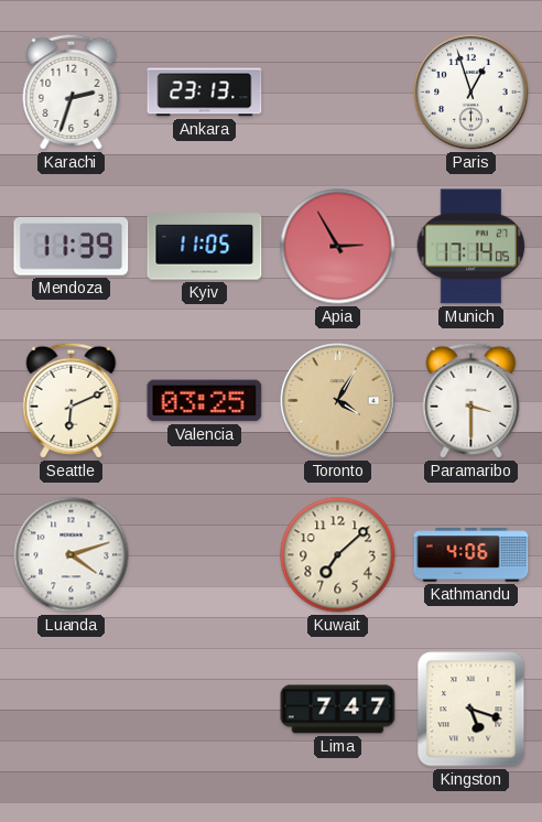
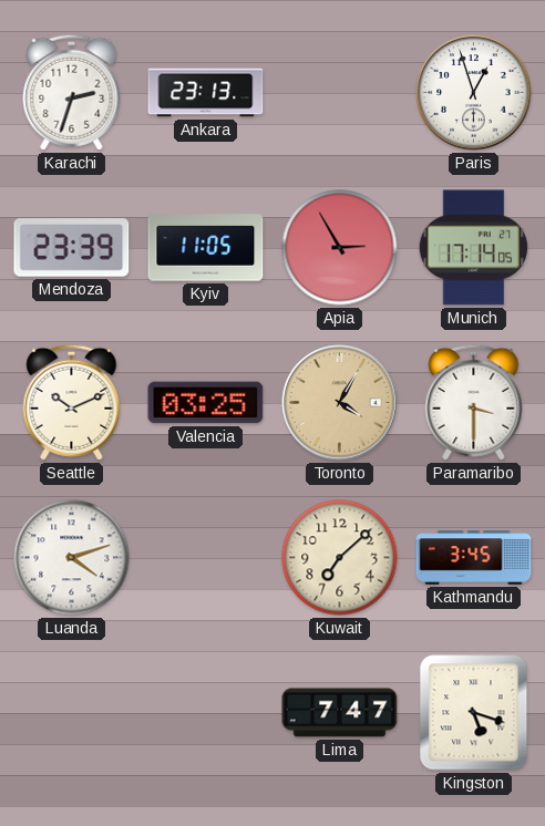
Mendoza: 11:39 -> 23:39
Seattle: 6:11 -> 10:11
Kathmandu: 4:06 -> 3:45
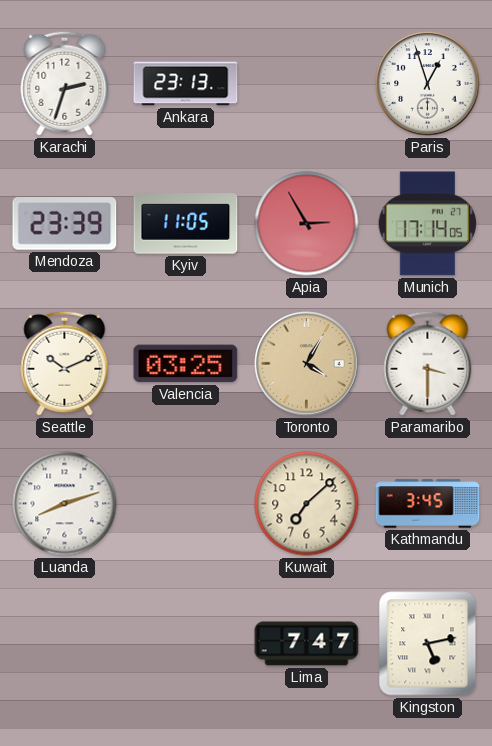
Luanda: 4:12 -> 8:12
Kingston: 5:18 -> 5:13
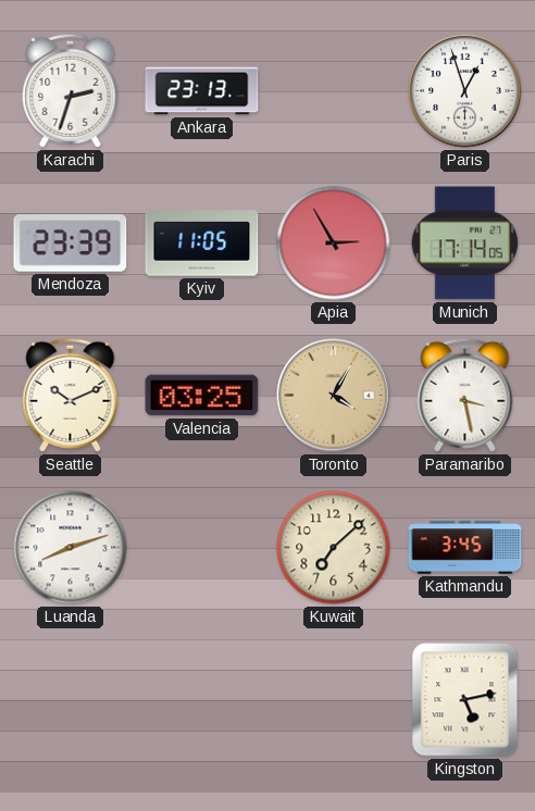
Paramaribo: 3:30 -> 3:28
Lima: 7:47 -> none
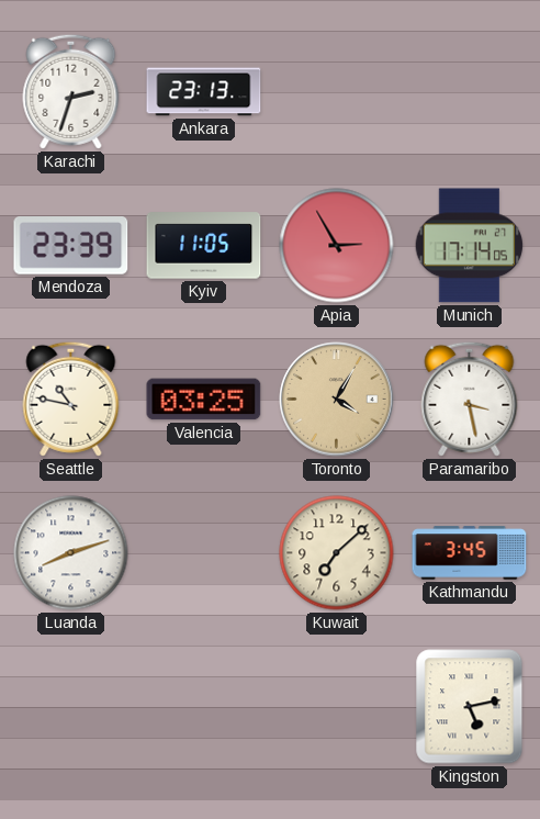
Paris: 12:57 -> none
Seattle: 10:11 -> 10:47
